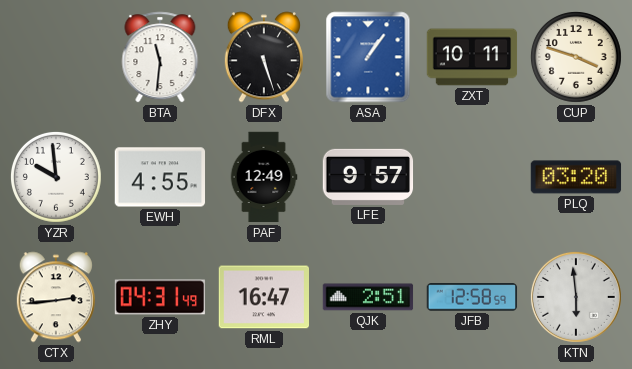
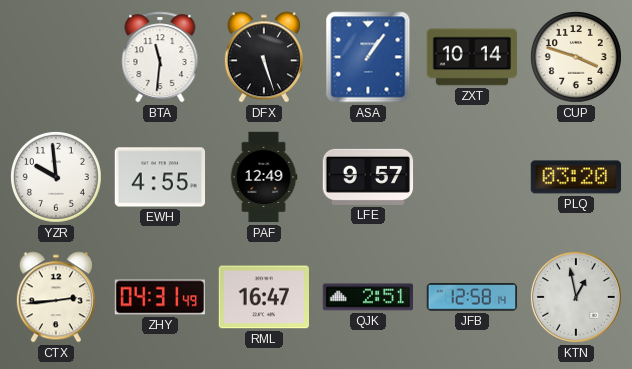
ZXT: 10:11 -> 10:14
JFB: 12:58:59 -> 12:58:14
KTN: 5:59 -> 12:58
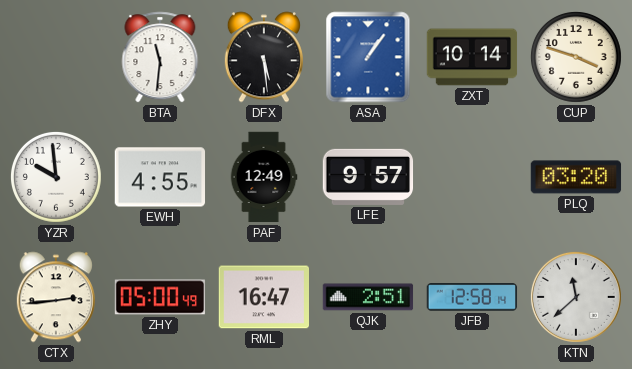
DFX: 5:27 -> 5:29
ZHY: 04:31 -> 05:00
KTN: 12:58 -> 11:38
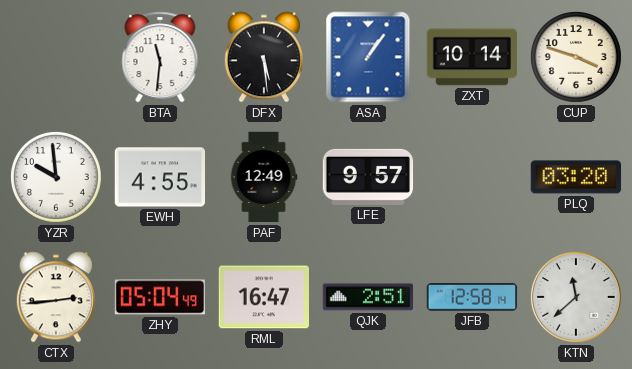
ZHY: 05:00 -> 05:04
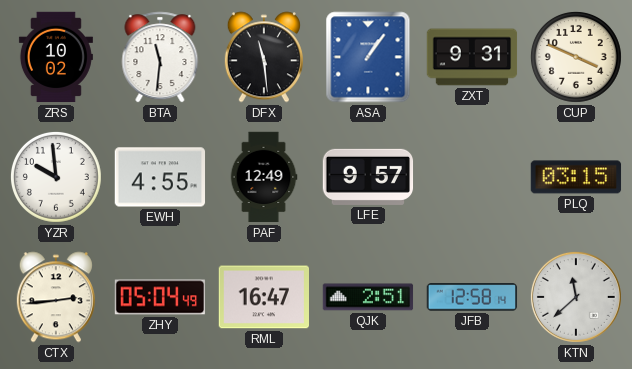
ZRS: none -> 10:02
DFX: 5:29 -> 11:29
ZXT: 10:14 -> 9:31
CUP: 3:48 -> 3:49
PLQ: 03:20 -> 03:15
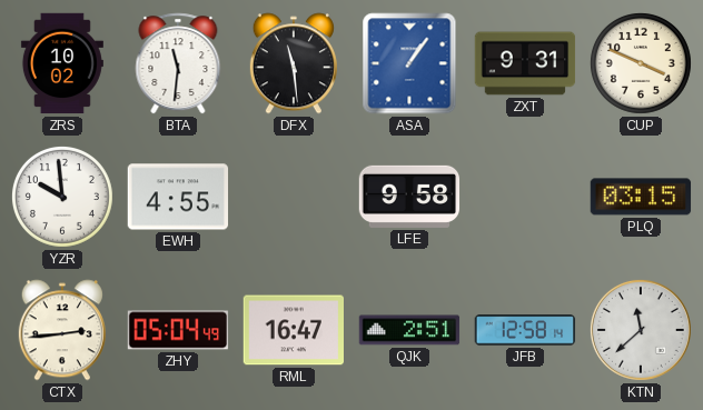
PAF: 12:49 -> none
LFE: 9:57 -> 9:58
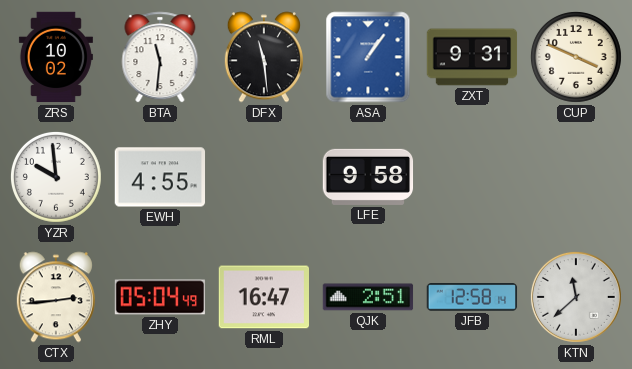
PLQ: 03:15 -> none
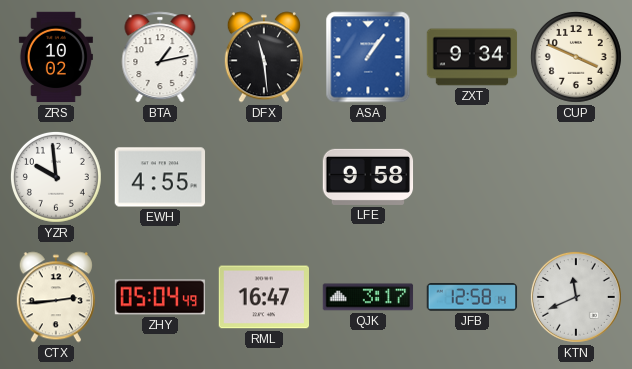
BTA: 11:31 -> 1:13
ZXT: 9:31 -> 9:34
QJK: 2:51 -> 3:17
KTN: 11:38 -> 11:41
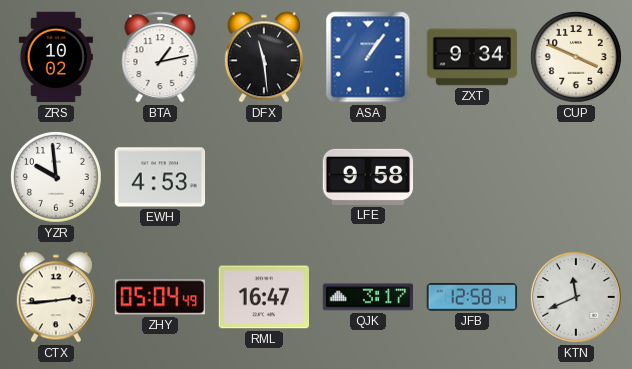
EWH: 4:55 -> 4:53
